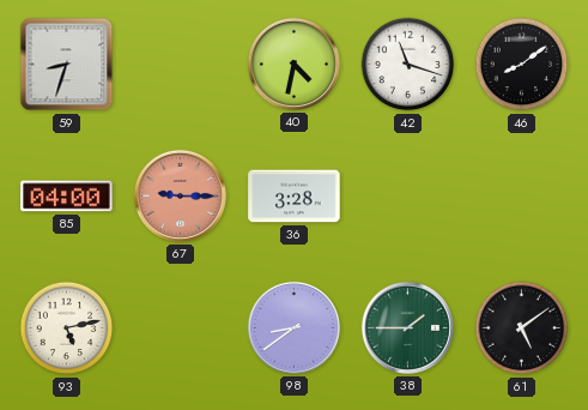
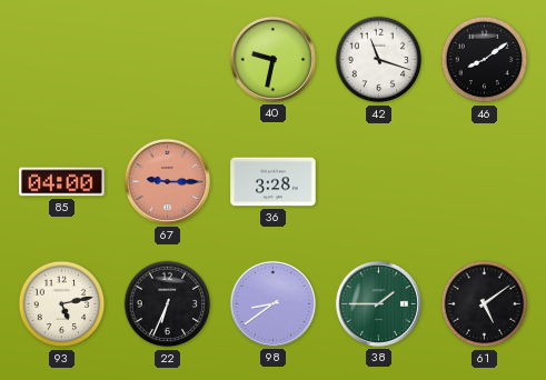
59: 8:33 -> none
40: 4:32 -> 9:32
22: none -> 6:34
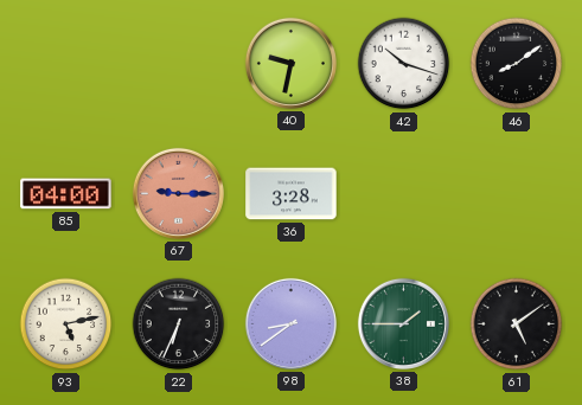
42: 11:18 -> 10:18
